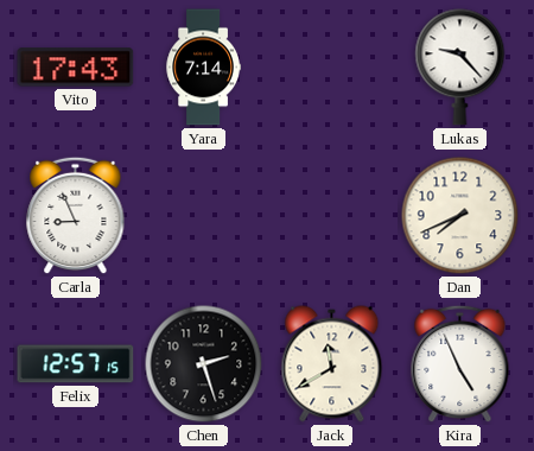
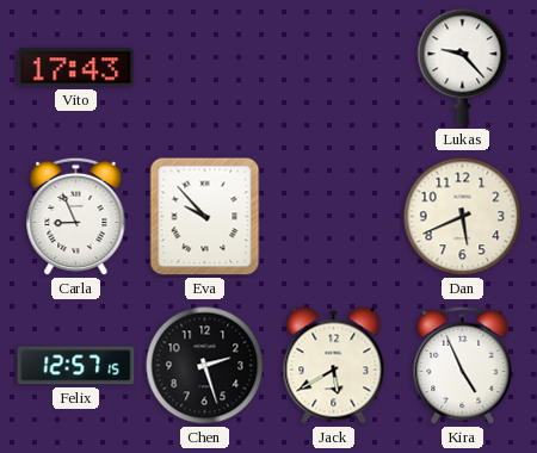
Yara: 7:14 -> none
Eva: none -> 9:53
Dan: 7:41 -> 5:41
Jack: 11:40 -> 5:40
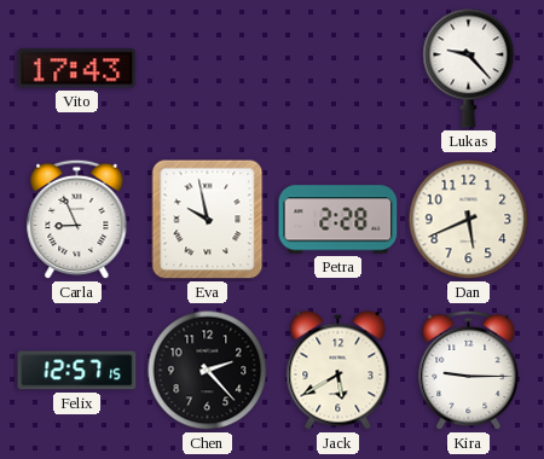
Eva: 9:53 -> 9:58
Petra: none -> 2:28
Chen: 2:27 -> 2:23
Kira: 4:56 -> 9:15
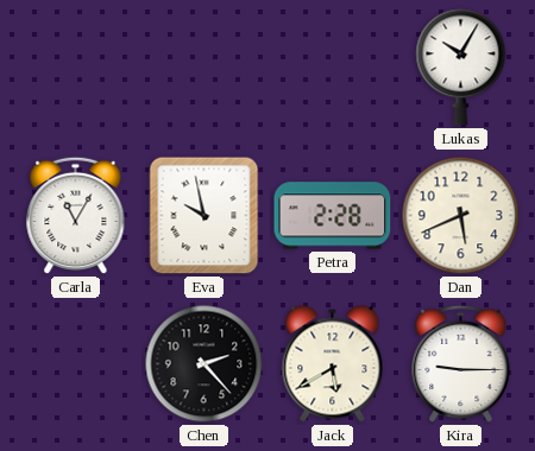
Vito: 17:43 -> none
Lukas: 9:23 -> 10:05
Carla: 8:56 -> 11:05
Felix: 12:57 -> none
